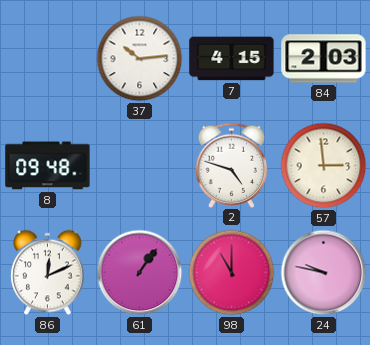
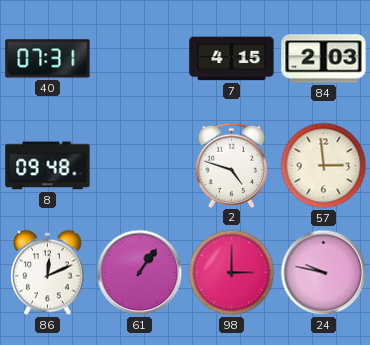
40: none -> 07:31
37: 10:14 -> none
98: 11:00 -> 3:00
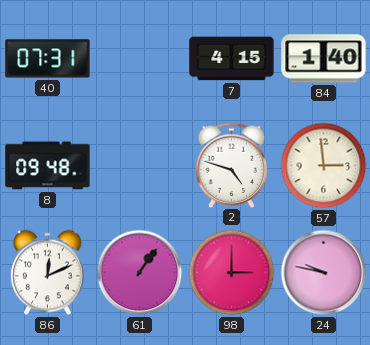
84: 2:03 -> 1:40
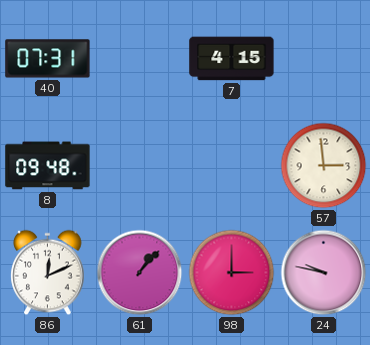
84: 1:40 -> none
2: 4:48 -> none
61: 1:06 -> 1:07
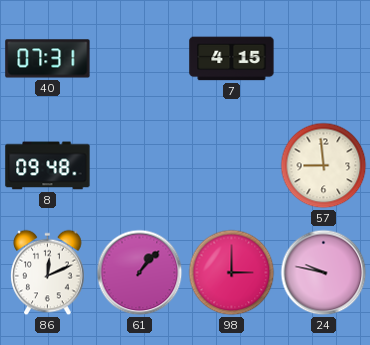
57: 2:59 -> 8:59
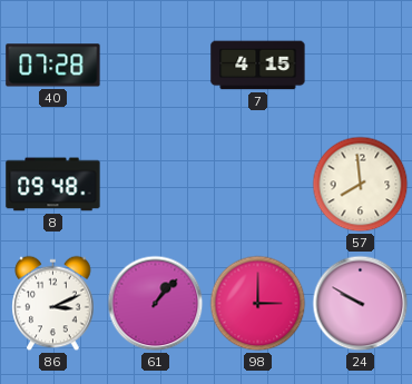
40: 07:31 -> 07:28
57: 8:59 -> 7:59
86: 12:11 -> 3:11
24: 9:47 -> 9:50
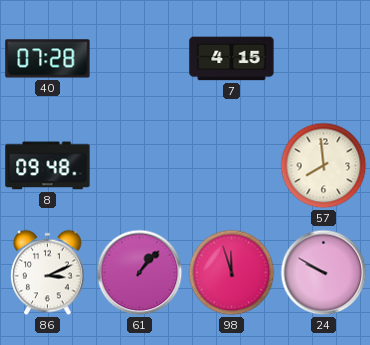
98: 3:00 -> 11:57
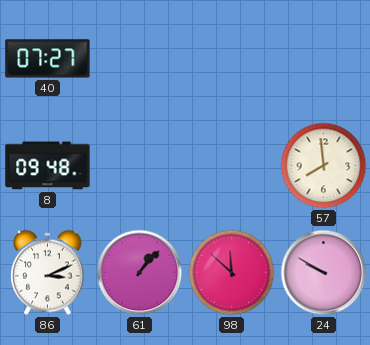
40: 07:28 -> 07:27
7: 4:15 -> none
98: 11:57 -> 11:52
